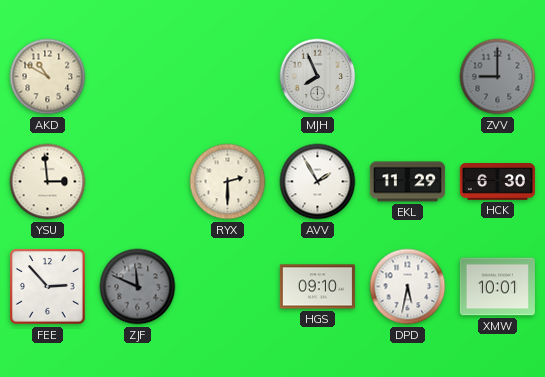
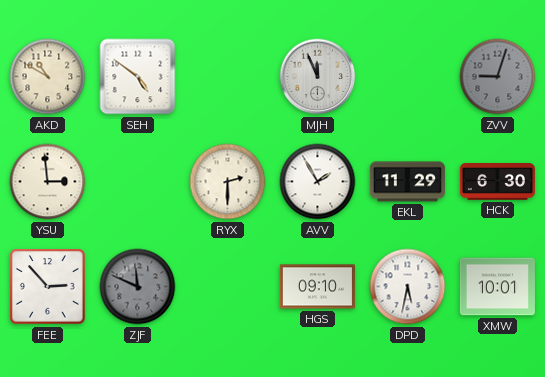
SEH: none -> 4:51
MJH: 7:56 -> 11:56
ZVV: 9:00 -> 9:03
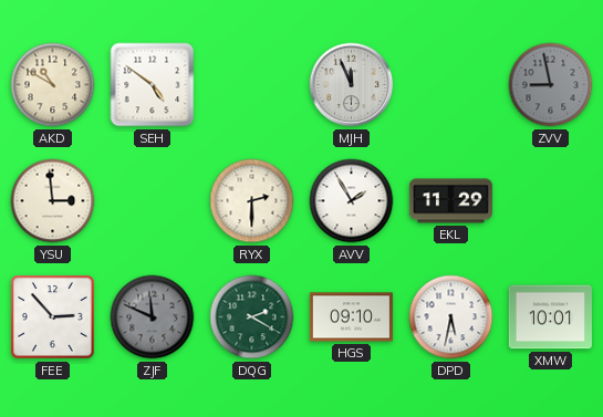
ZVV: 9:03 -> 8:58
HCK: 6:30 -> none
DQG: none -> 2:20
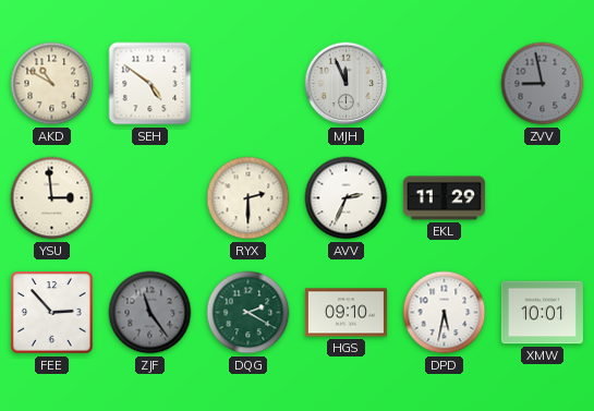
AVV: 1:55 -> 2:34
ZJF: 11:49 -> 11:24
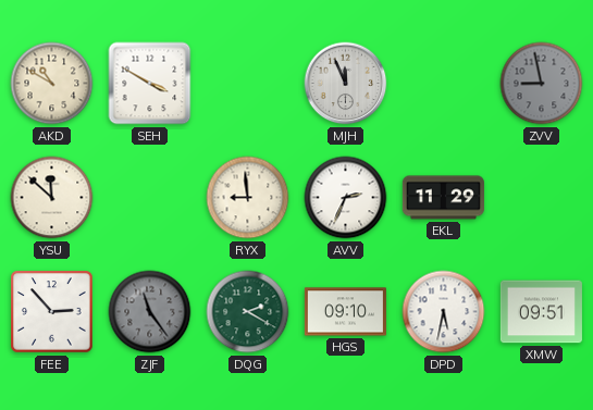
SEH: 4:51 -> 3:50
YSU: 2:59 -> 11:52
RYX: 2:30 -> 8:59
XMW: 10:01 -> 09:51
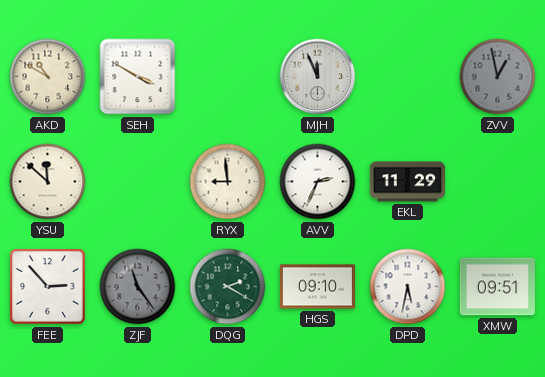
ZVV: 8:58 -> 12:58
